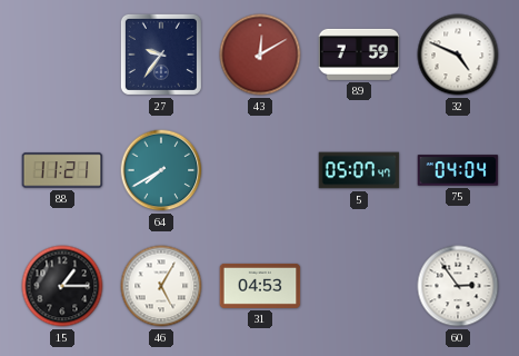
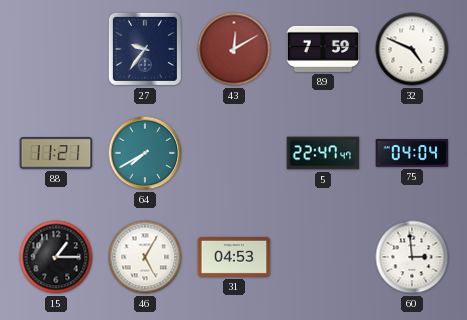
5: 05:07 -> 22:47
60: 2:54 -> 2:59
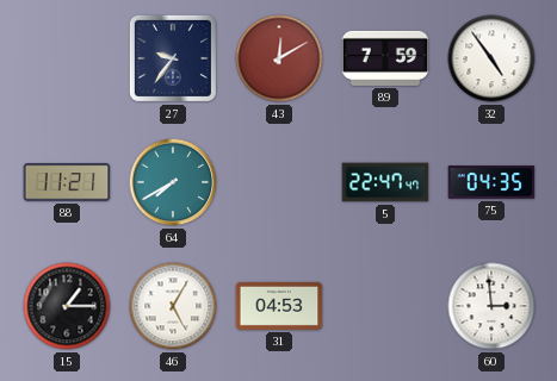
32: 4:49 -> 4:54
75: 04:04 -> 04:35
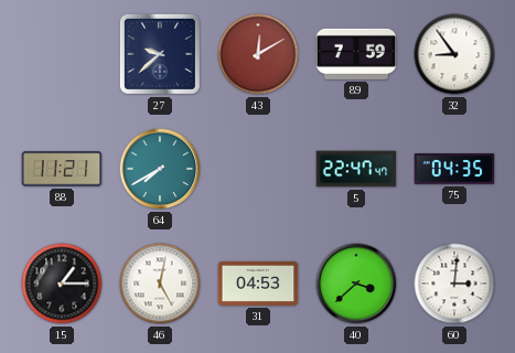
27: 9:36 -> 9:38
32: 4:54 -> 8:54
46: 5:05 -> 5:02
40: none -> 3:38
60: 2:59 -> 3:01
